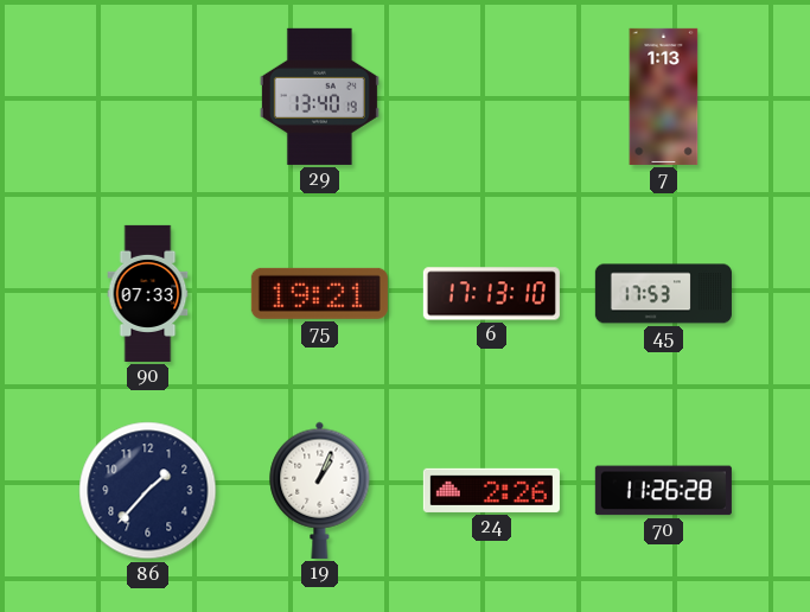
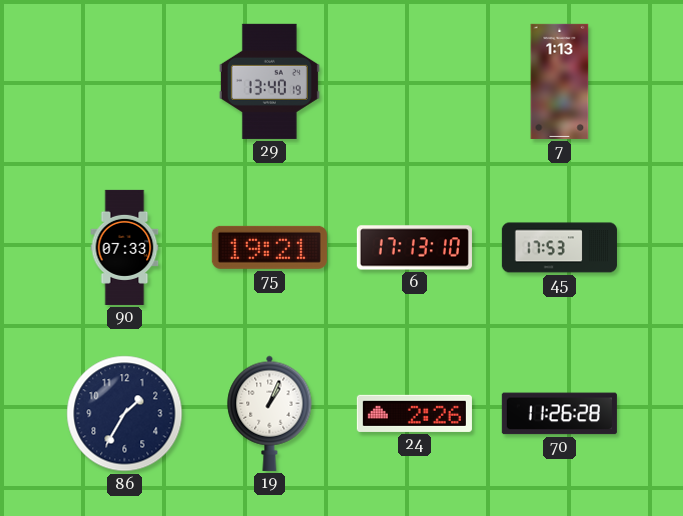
86: 1:37 -> 1:35
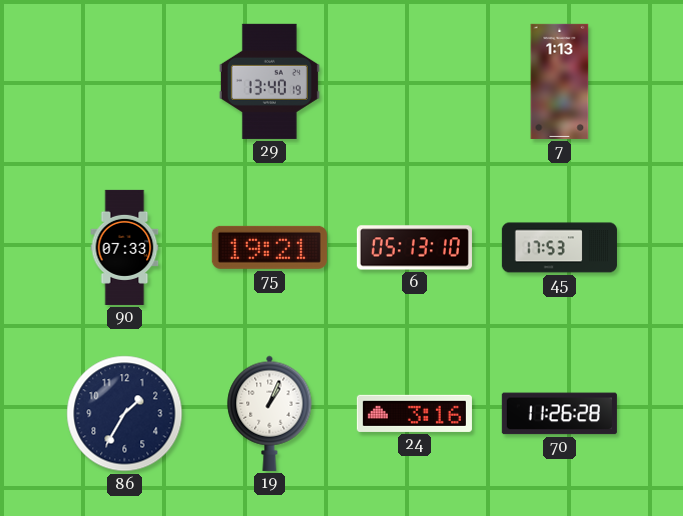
6: 17:13 -> 05:13
24: 2:26 -> 3:16
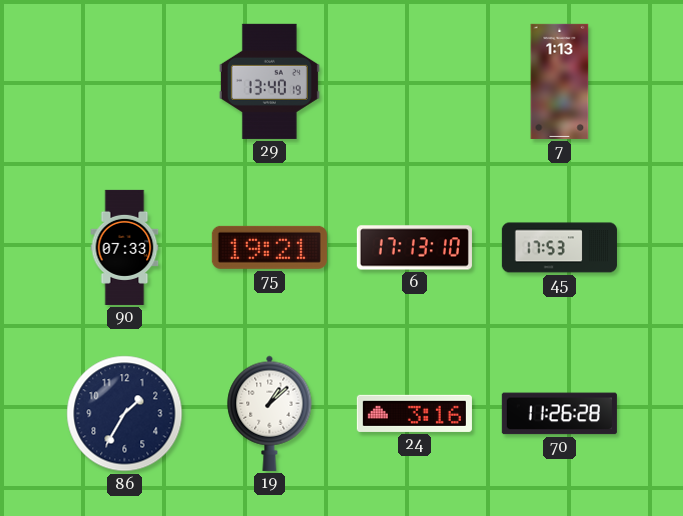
6: 05:13 -> 17:13
19: 1:04 -> 1:08
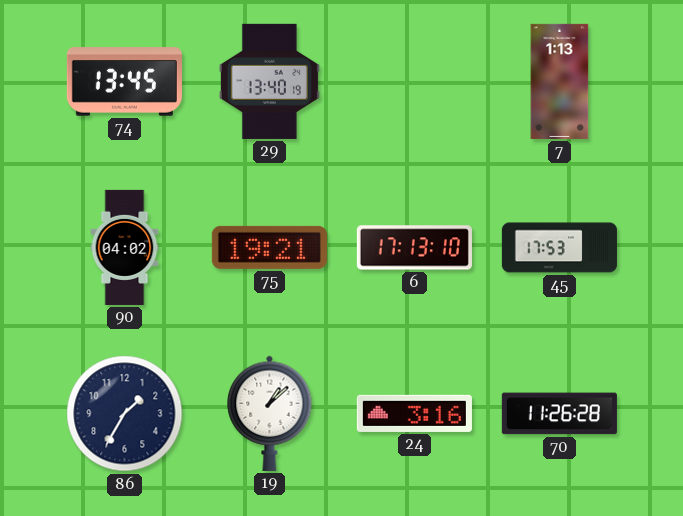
74: none -> 13:45
90: 07:33 -> 04:02
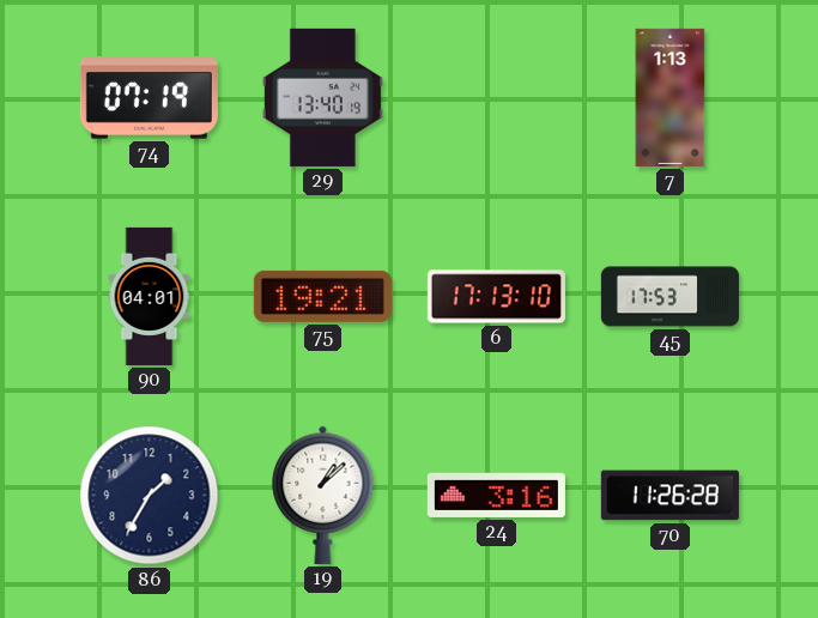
74: 13:45 -> 07:19
90: 04:02 -> 04:01
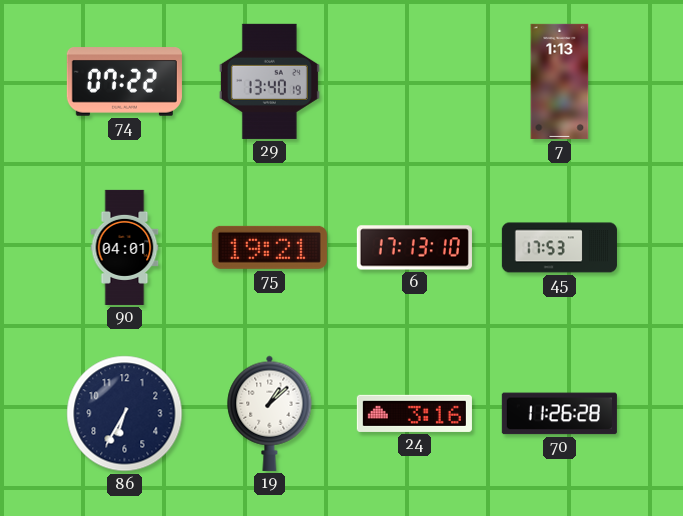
74: 07:19 -> 07:22
86: 1:35 -> 6:35
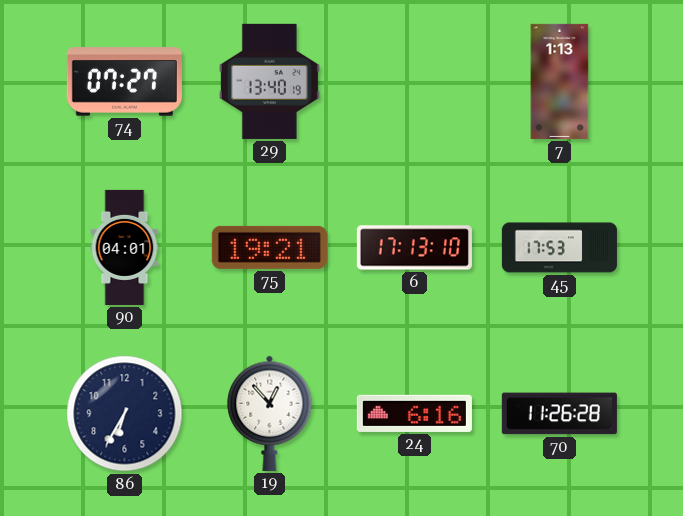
74: 07:22 -> 07:27
19: 1:08 -> 12:53
24: 3:16 -> 6:16
